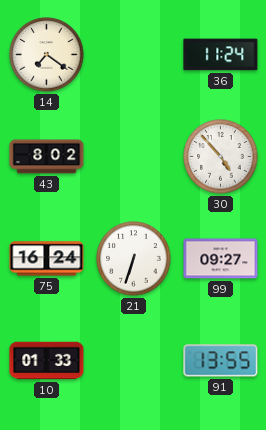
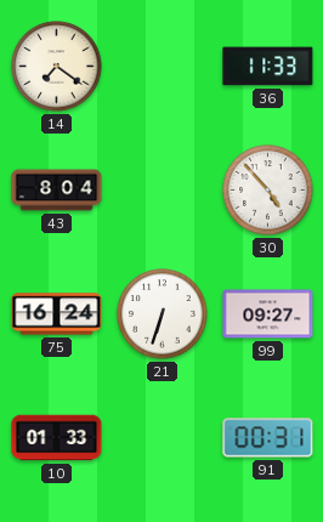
36: 11:24 -> 11:33
43: 8:02 -> 8:04
91: 13:55 -> 00:31
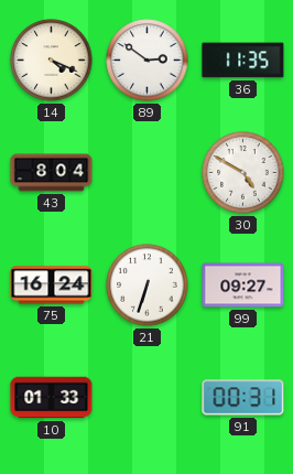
14: 7:21 -> 4:19
89: none -> 2:51
36: 11:33 -> 11:35
30: 4:53 -> 4:50
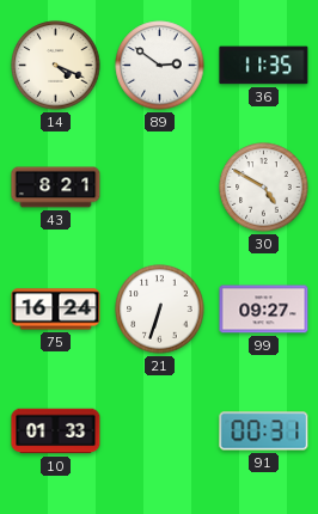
43: 8:04 -> 8:21
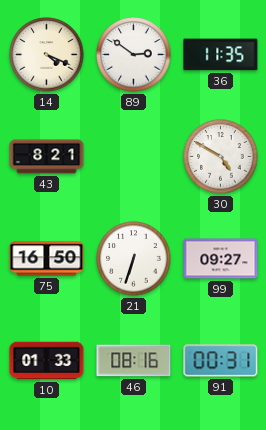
75: 16:24 -> 16:50
46: none -> 08:16
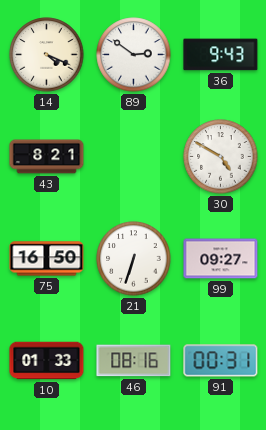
36: 11:35 -> 9:43
